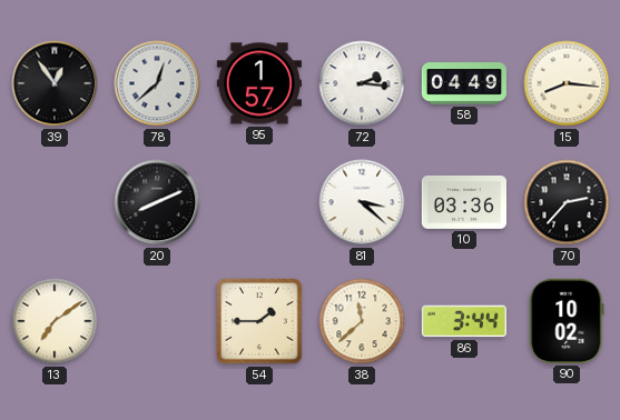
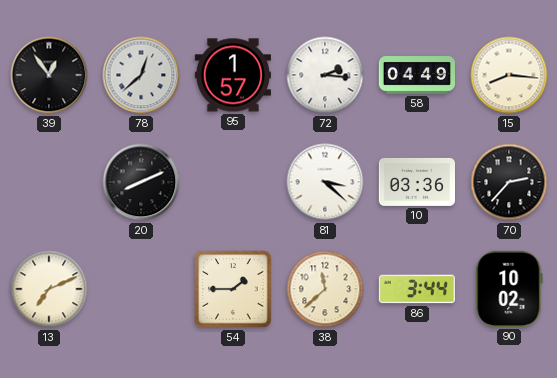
13: 7:09 -> 7:11
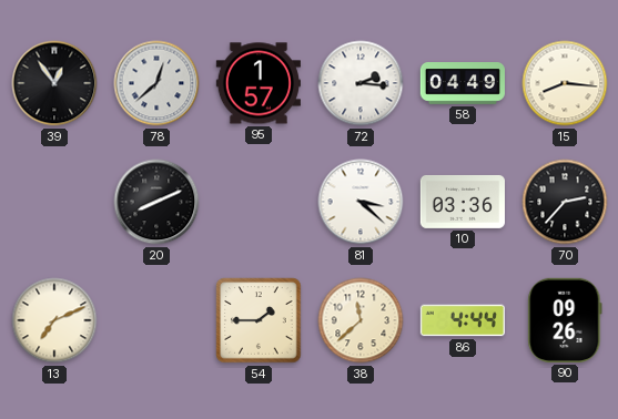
86: 3:44 -> 4:44
90: 10:02 -> 09:26
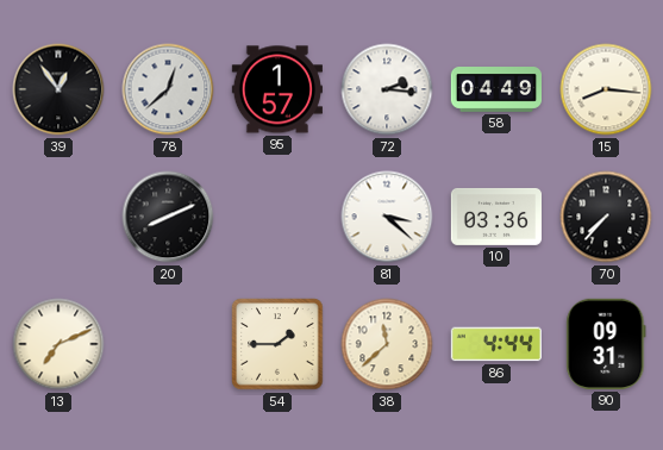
70: 2:37 -> 7:37
90: 09:26 -> 09:31
